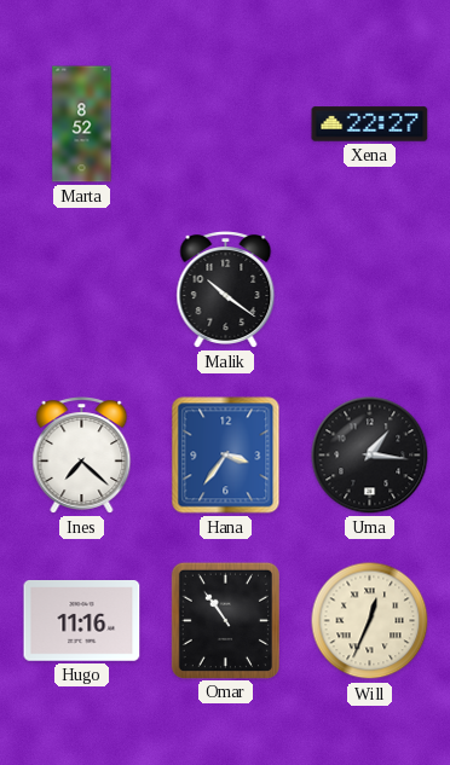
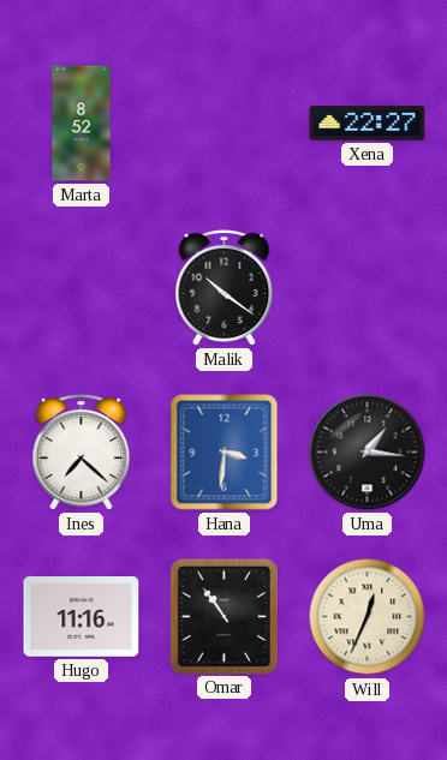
Hana: 3:36 -> 3:31
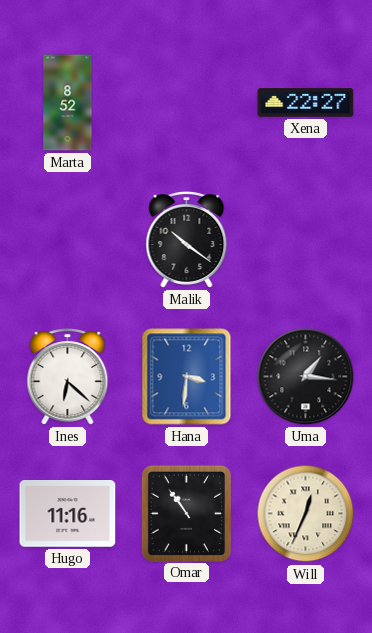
Ines: 7:22 -> 6:22
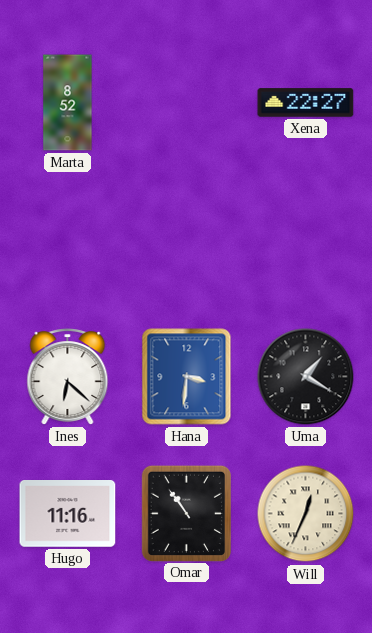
Malik: 10:21 -> none
Uma: 1:16 -> 1:20
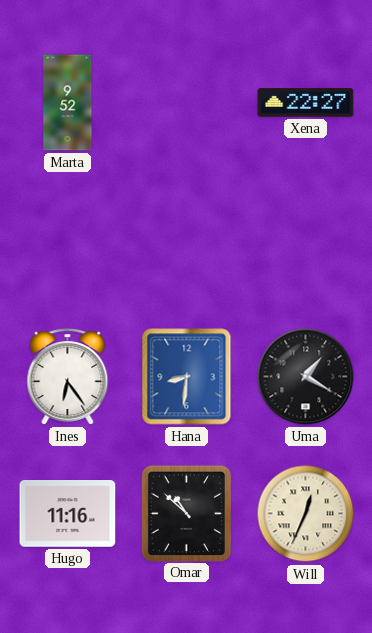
Marta: 8:52 -> 9:52
Ines: 6:22 -> 6:24
Hana: 3:31 -> 8:31
Omar: 10:54 -> 10:52
